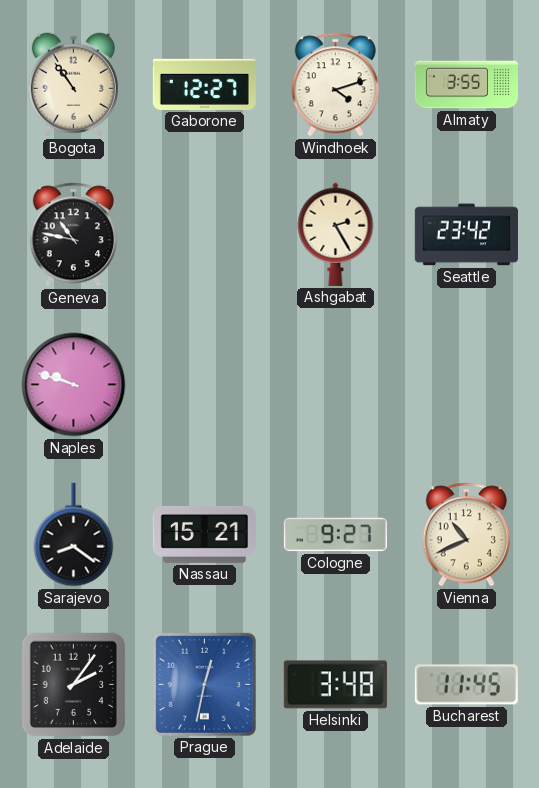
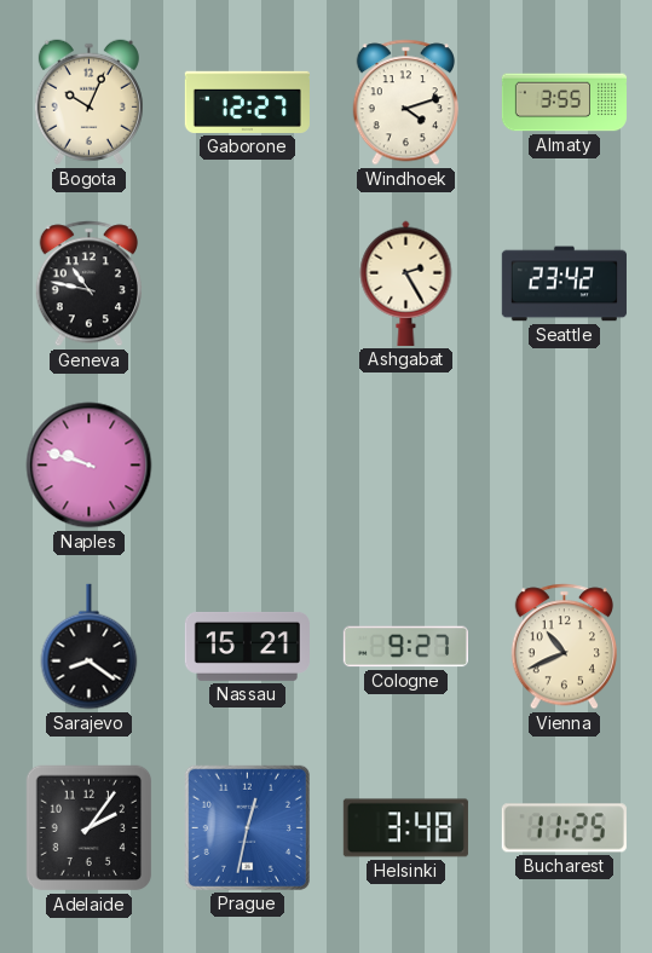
Bogota: 10:54 -> 10:04
Bucharest: 11:45 -> 11:25
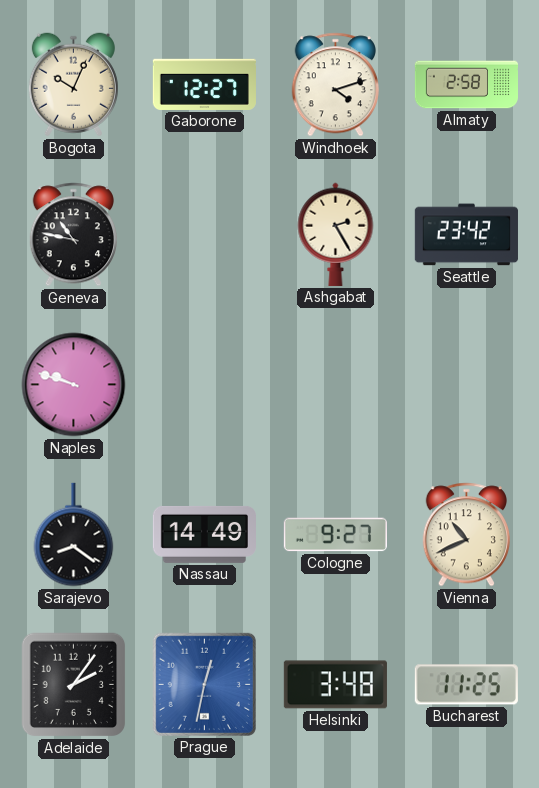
Almaty: 3:55 -> 2:58
Nassau: 15:21 -> 14:49
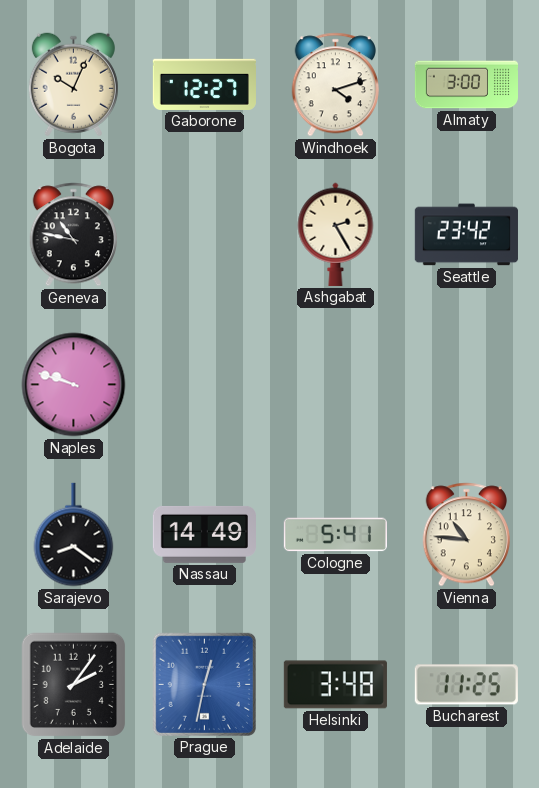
Almaty: 2:58 -> 3:00
Cologne: 9:27 -> 5:41
Vienna: 10:41 -> 10:46
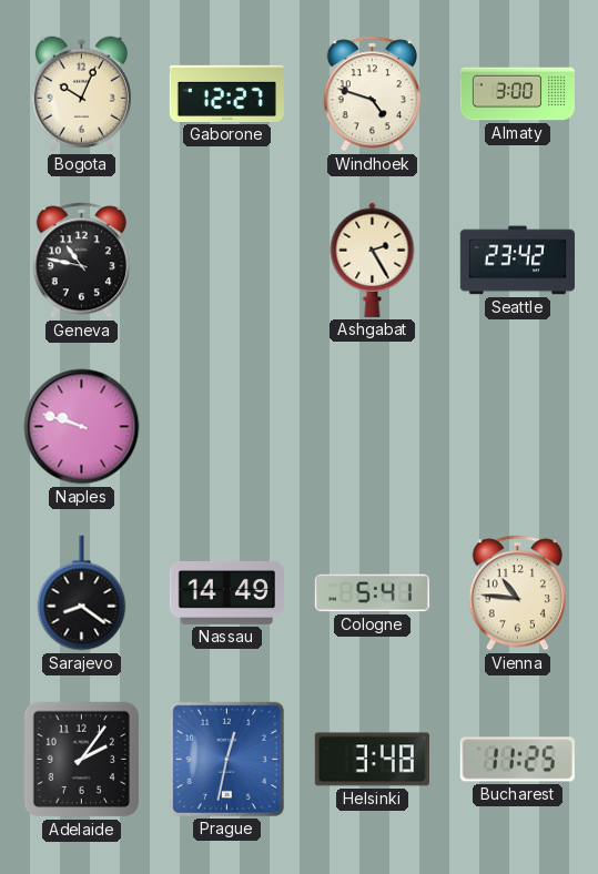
Windhoek: 4:12 -> 4:48
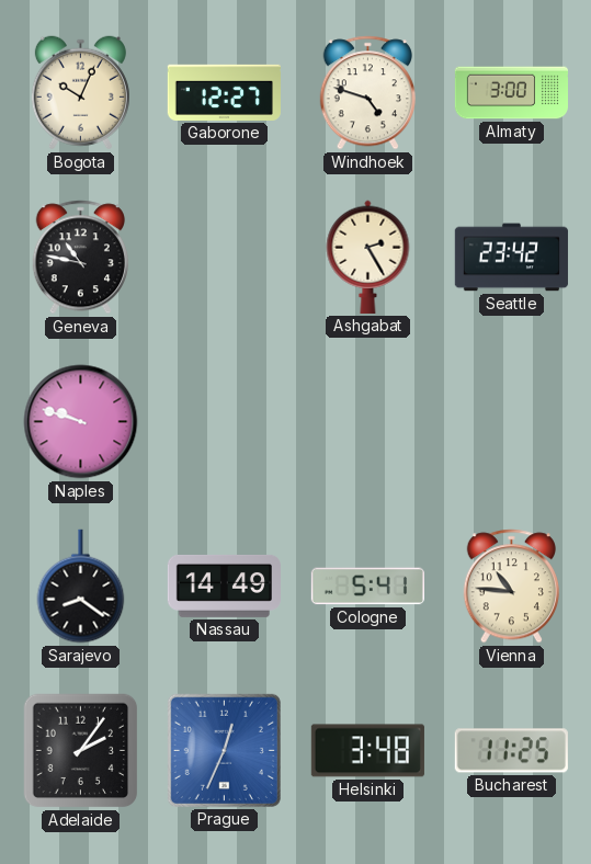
Prague: 12:32 -> 12:34
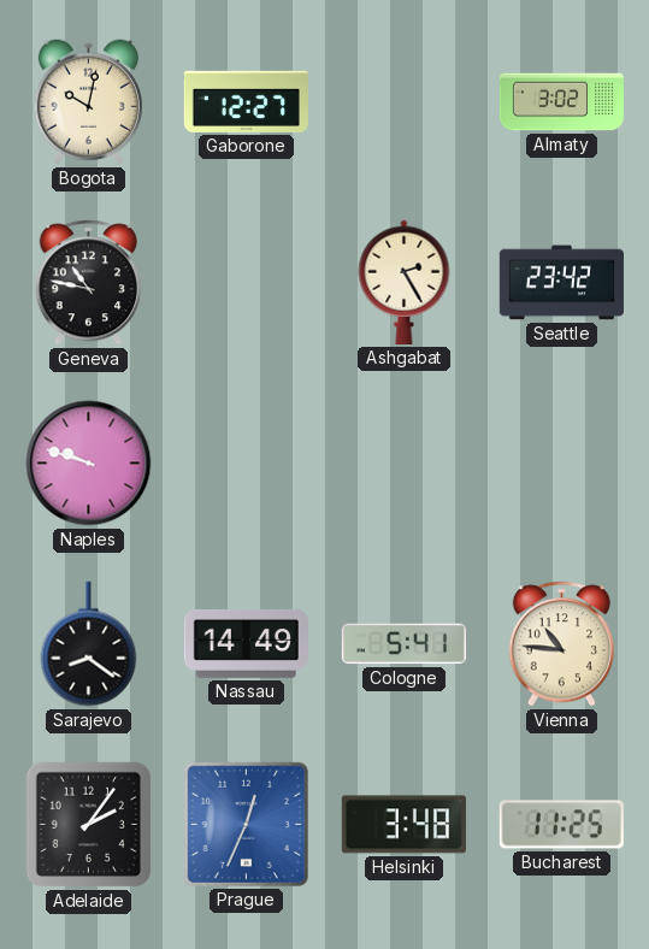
Bogota: 10:04 -> 10:02
Windhoek: 4:48 -> none
Almaty: 3:00 -> 3:02
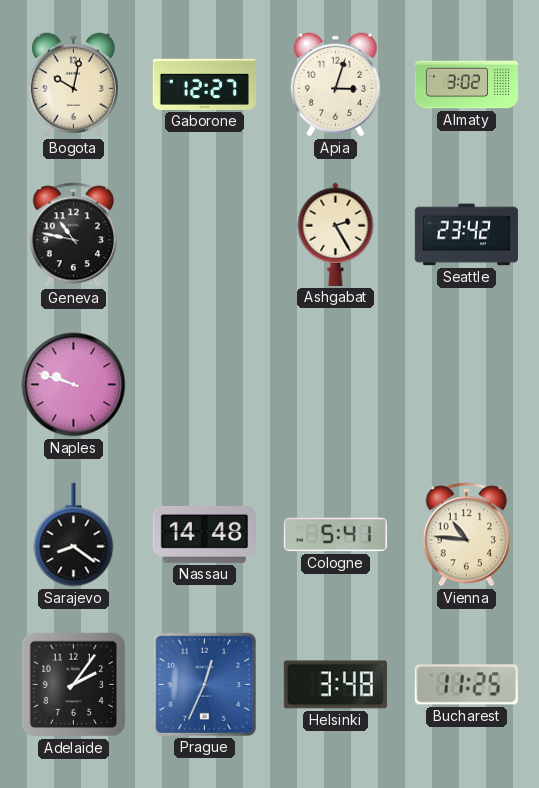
Apia: none -> 3:03
Nassau: 14:49 -> 14:48
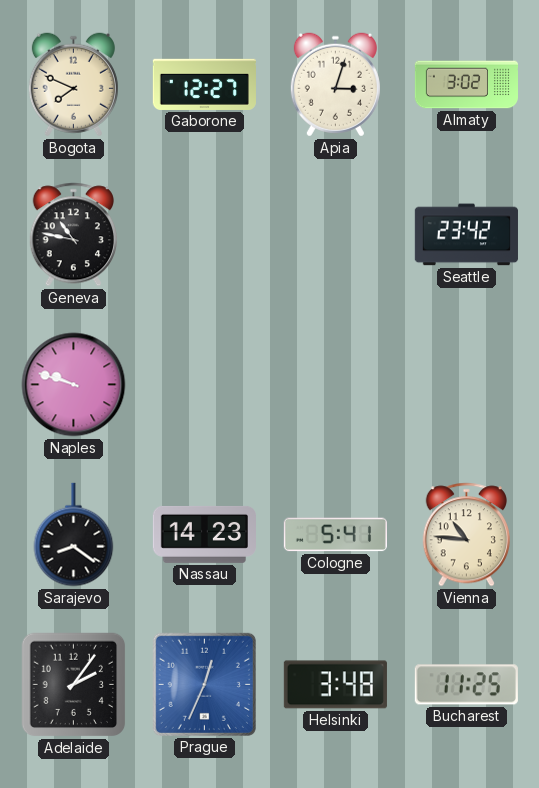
Bogota: 10:02 -> 7:49
Ashgabat: 2:25 -> none
Nassau: 14:48 -> 14:23
